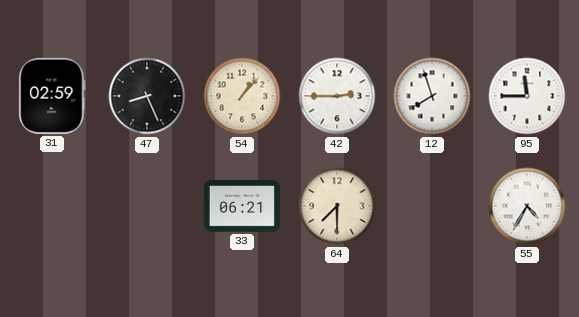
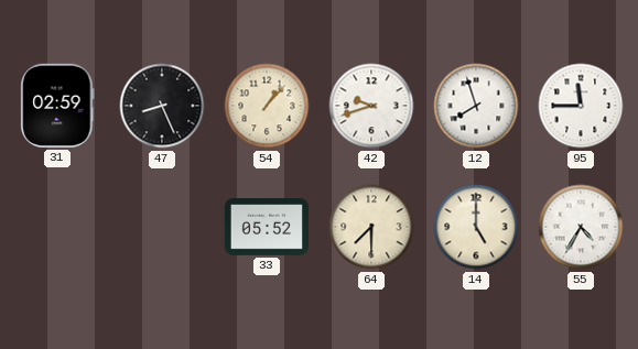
42: 2:45 -> 9:42
33: 06:21 -> 05:52
14: none -> 5:00
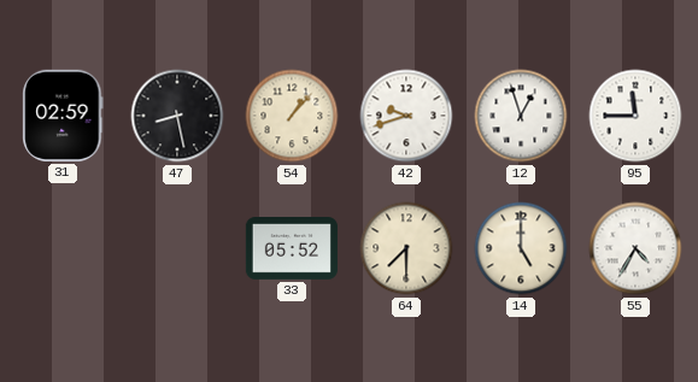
47: 8:26 -> 8:28
12: 7:57 -> 12:57
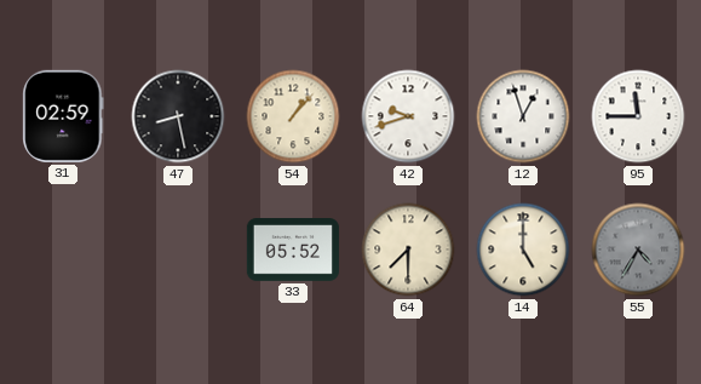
55 dial: white -> grey
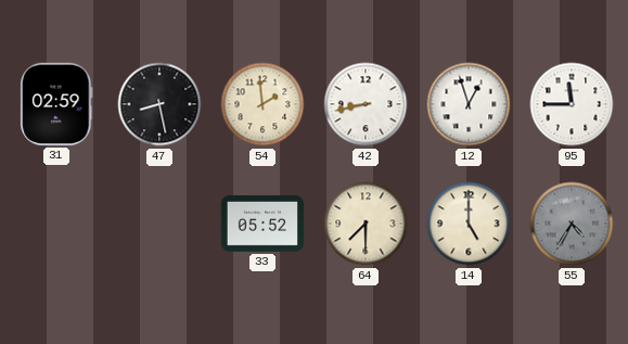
54: 1:07 -> 1:59
42: 9:42 -> 8:43
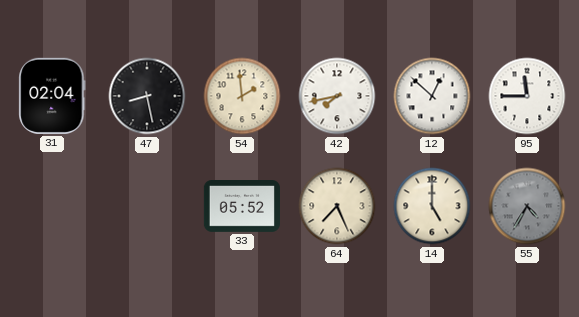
31: 02:59 -> 02:04
42: 8:43 -> 7:43
12: 12:57 -> 12:52
64: 7:30 -> 7:26
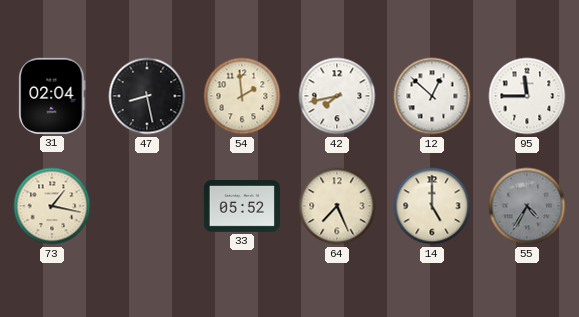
73: none -> 1:17
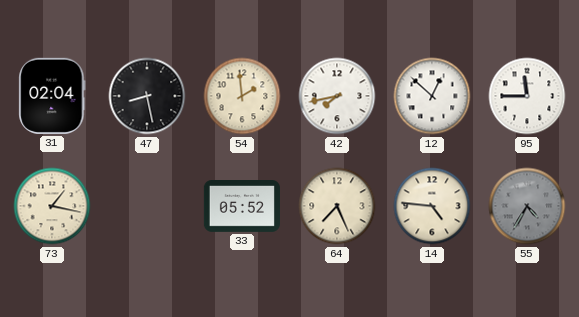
14: 5:00 -> 4:46
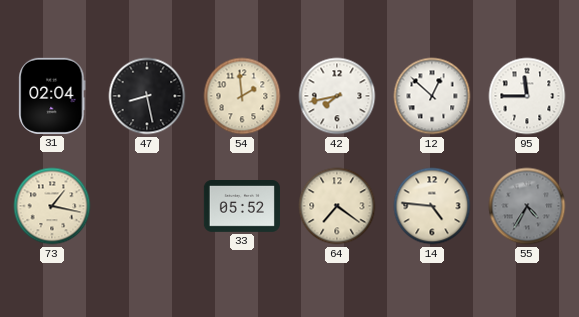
64: 7:26 -> 7:21
